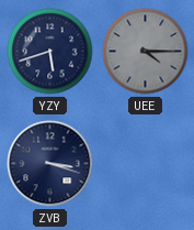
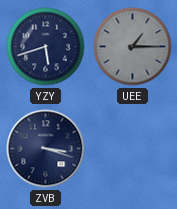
UEE: 4:15 -> 1:15
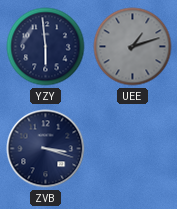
YZY: 5:42 -> 5:59
UEE: 1:15 -> 1:12
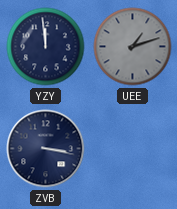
YZY: 5:59 -> 11:59
ZVB: 3:18 -> 3:17
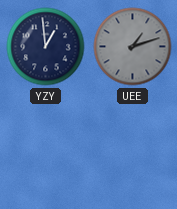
YZY: 11:59 -> 12:59
ZVB: 3:17 -> none
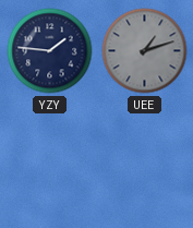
YZY: 12:59 -> 1:46
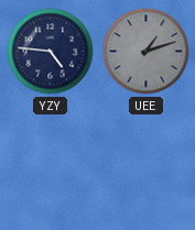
YZY: 1:46 -> 4:46
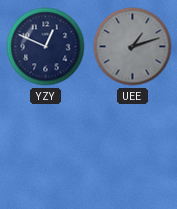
YZY: 4:46 -> 12:49
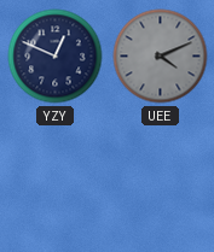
UEE: 1:12 -> 4:11
